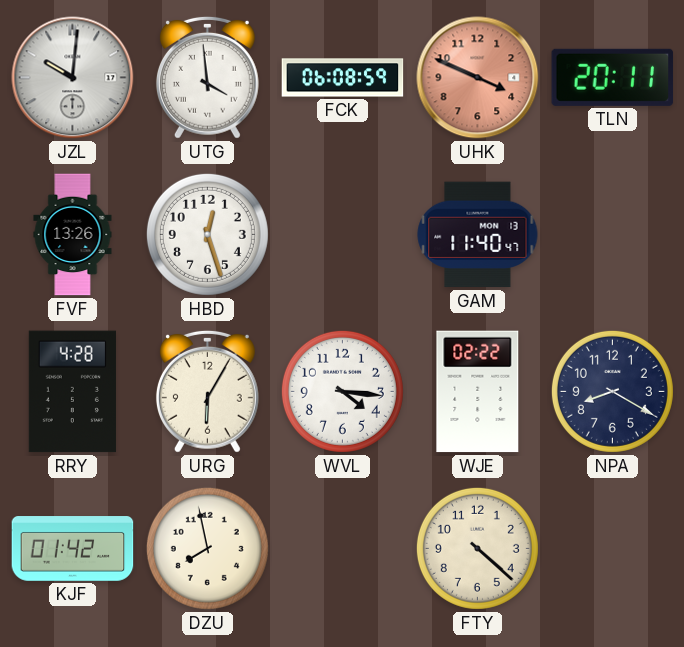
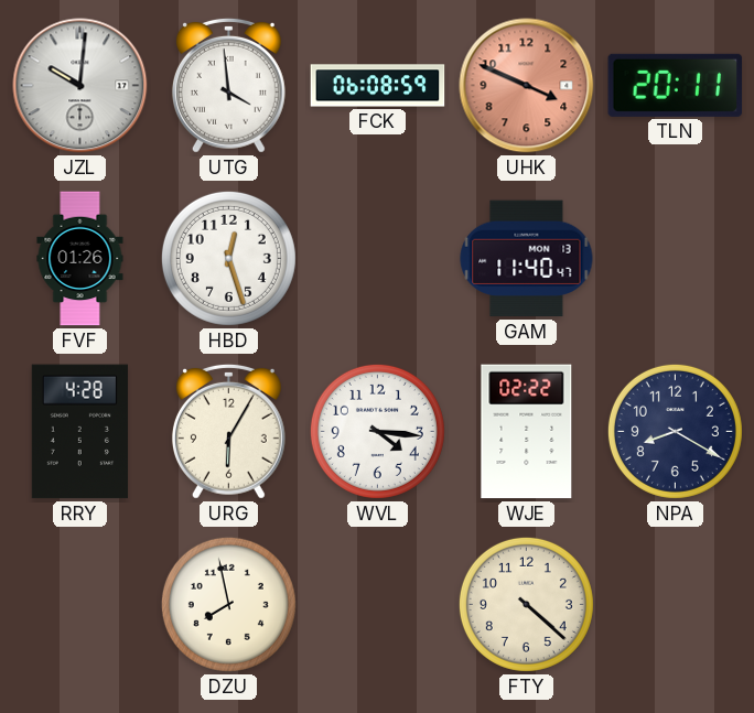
FVF: 13:26 -> 01:26
KJF: 01:42 -> none
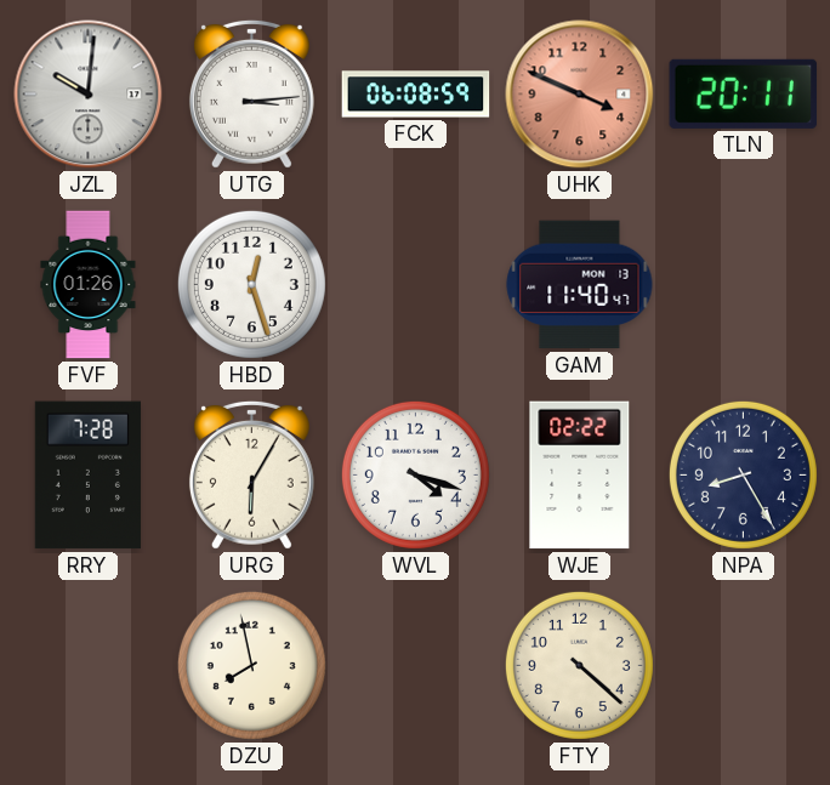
UTG: 3:59 -> 3:14
RRY: 4:28 -> 7:28
WVL: 4:16 -> 4:18
NPA: 8:20 -> 8:25
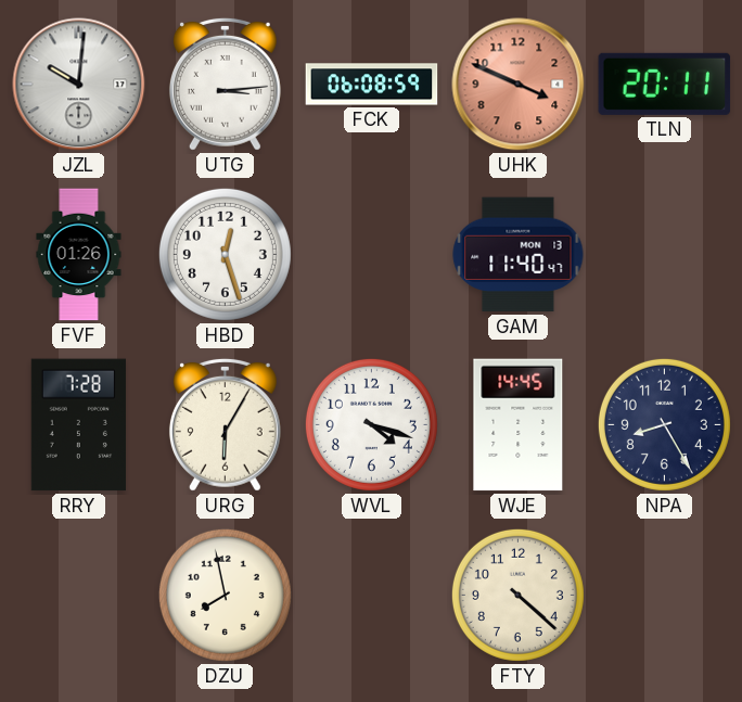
WJE: 02:22 -> 14:45
